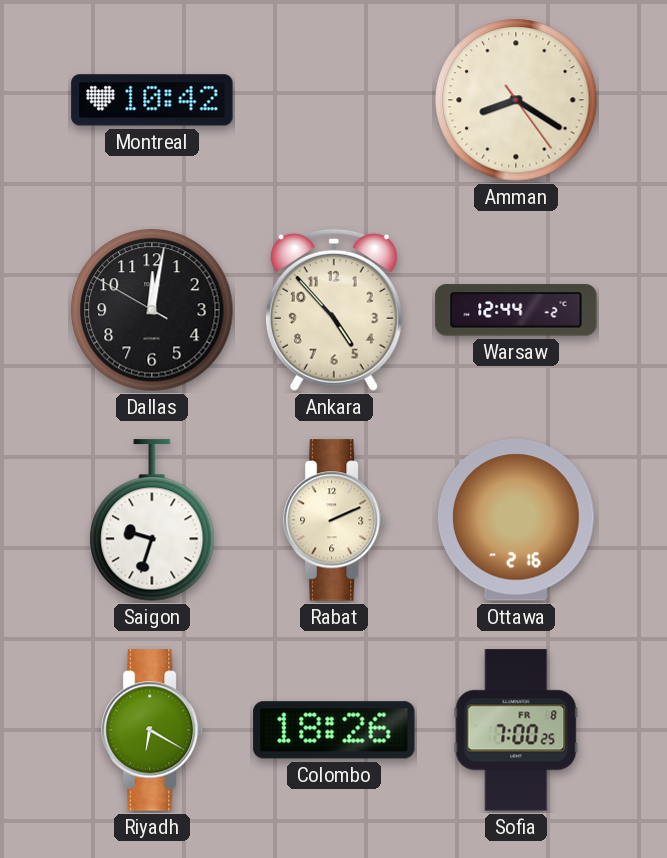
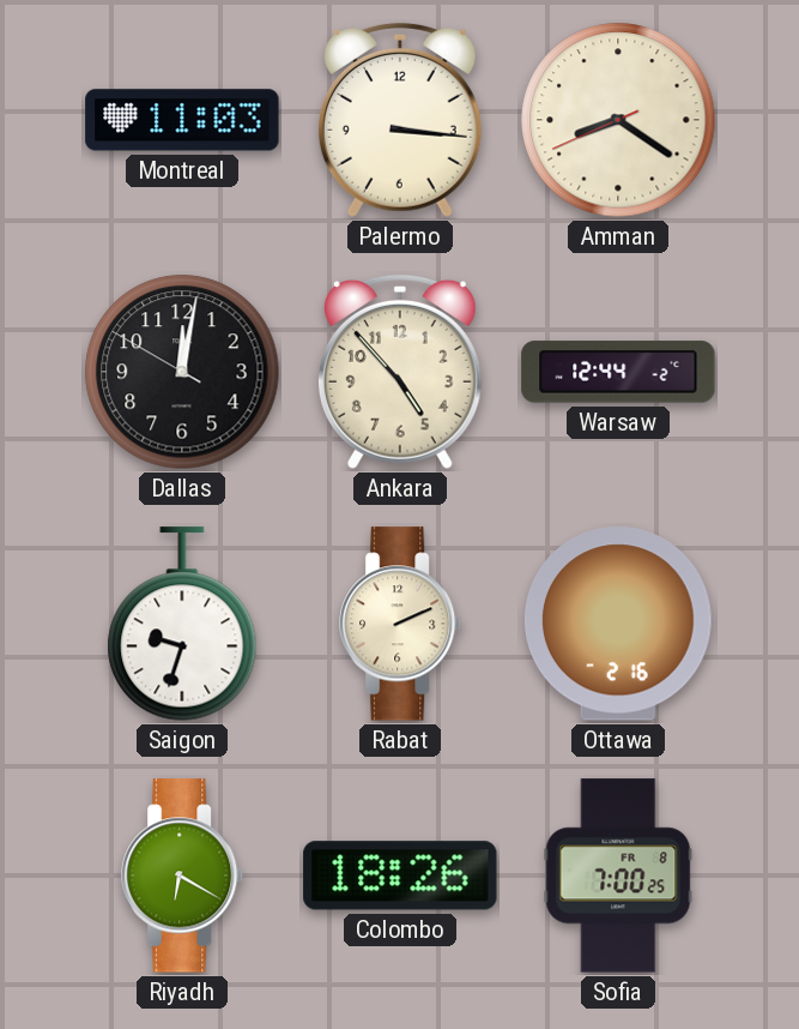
Montreal: 10:42 -> 11:03
Palermo: none -> 3:16
Amman: 8:20:24 -> 8:20:41
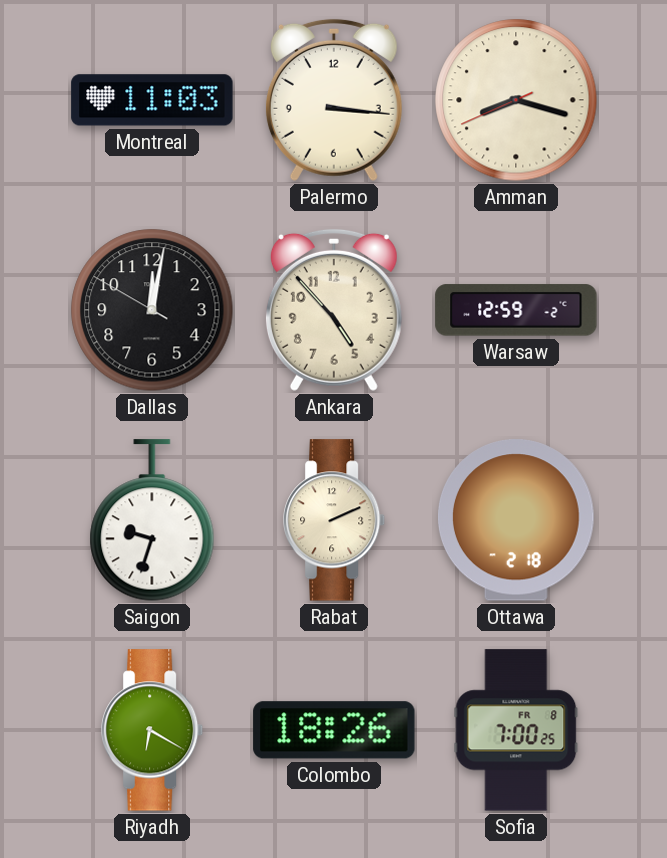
Amman: 8:20 -> 8:17
Warsaw: 12:44 -> 12:59
Ottawa: 2:16 -> 2:18
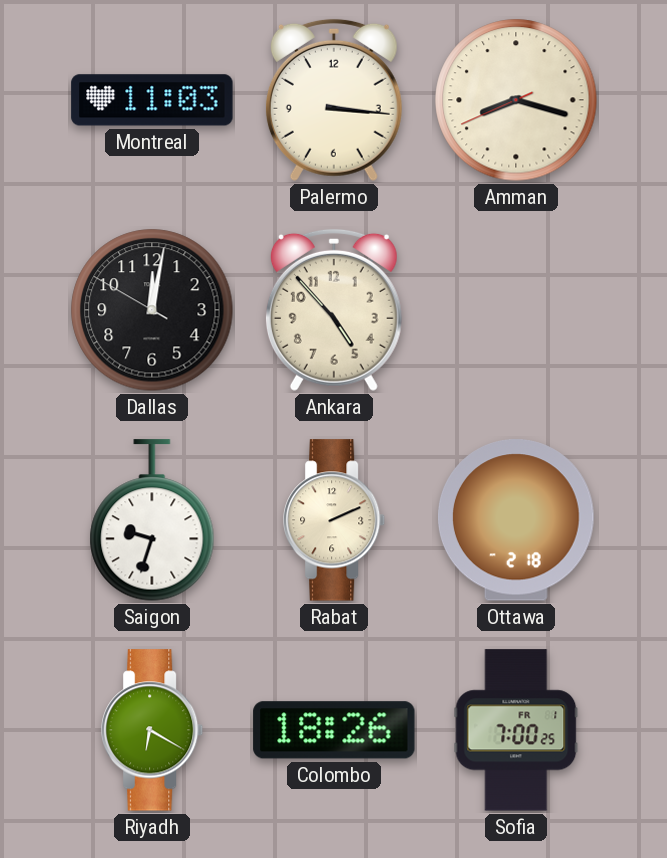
Warsaw: 12:59 -> none
Sofia date: FR 8 -> FR 1
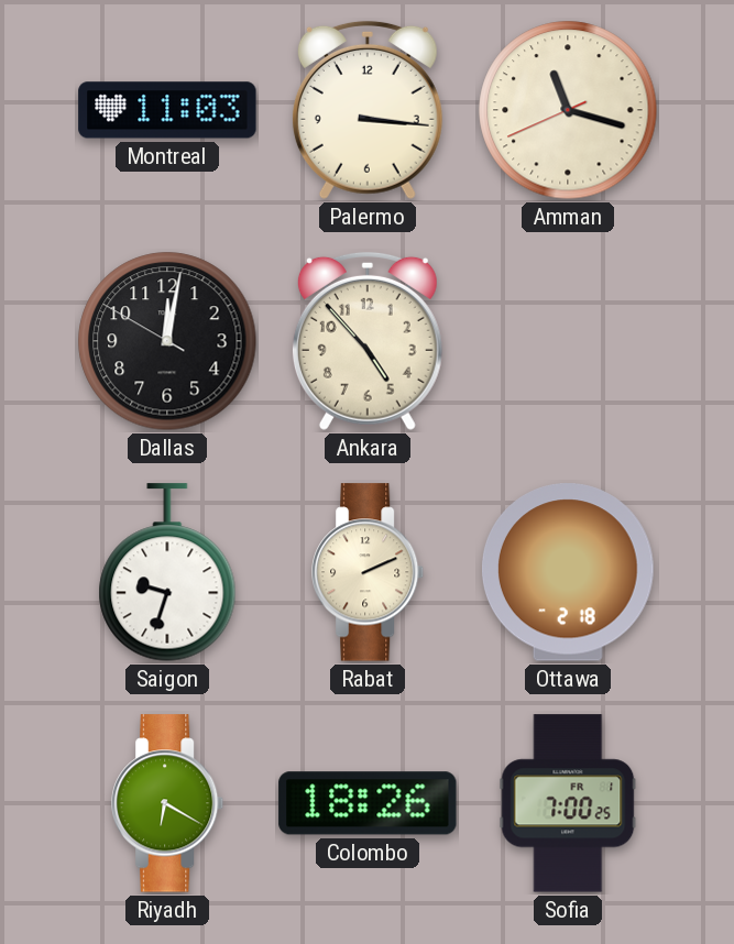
Amman: 8:17 -> 11:17
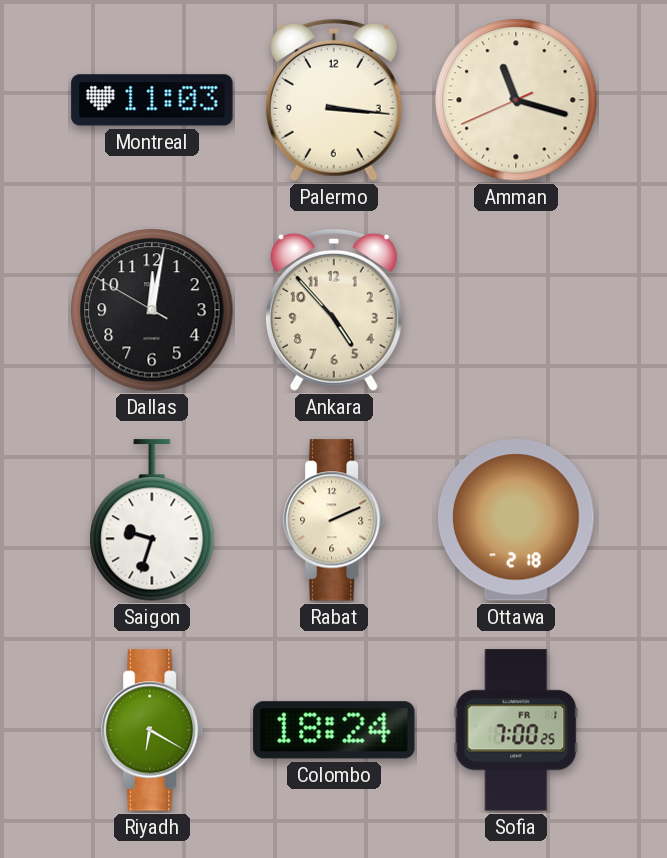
Colombo: 18:26 -> 18:24
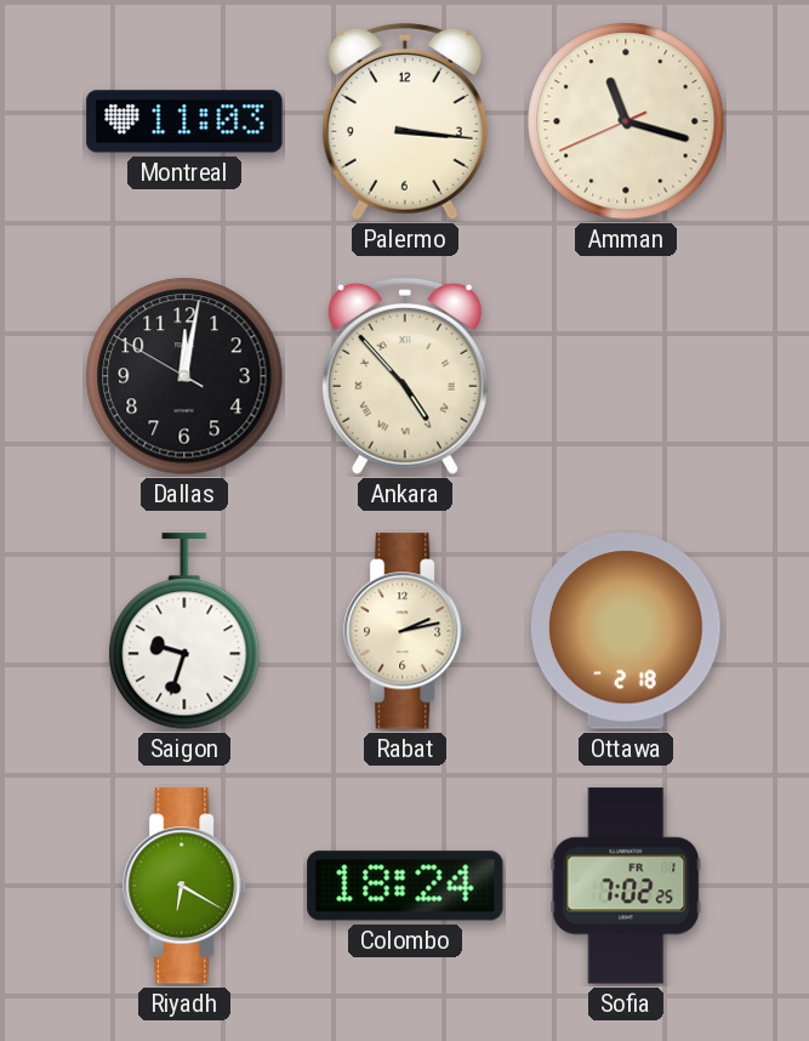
Ankara numerals: Arabic -> Roman
Rabat: 2:11 -> 2:13
Sofia: 7:00 -> 7:02
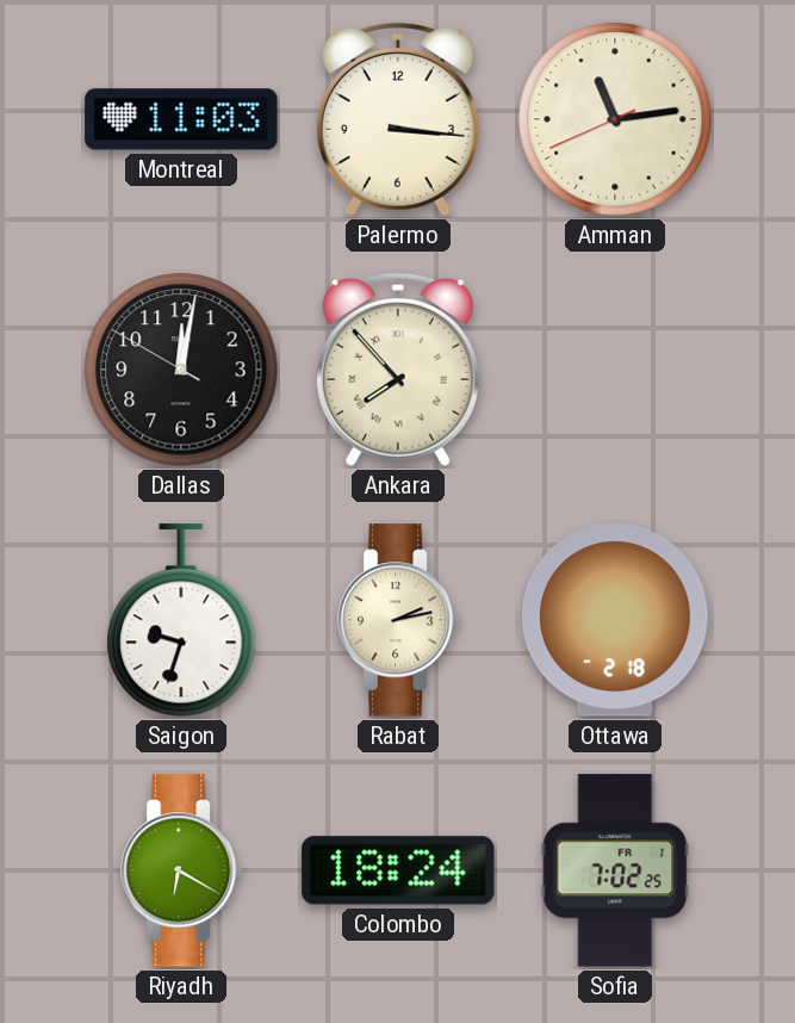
Amman: 11:17 -> 11:13
Ankara: 4:53 -> 7:53
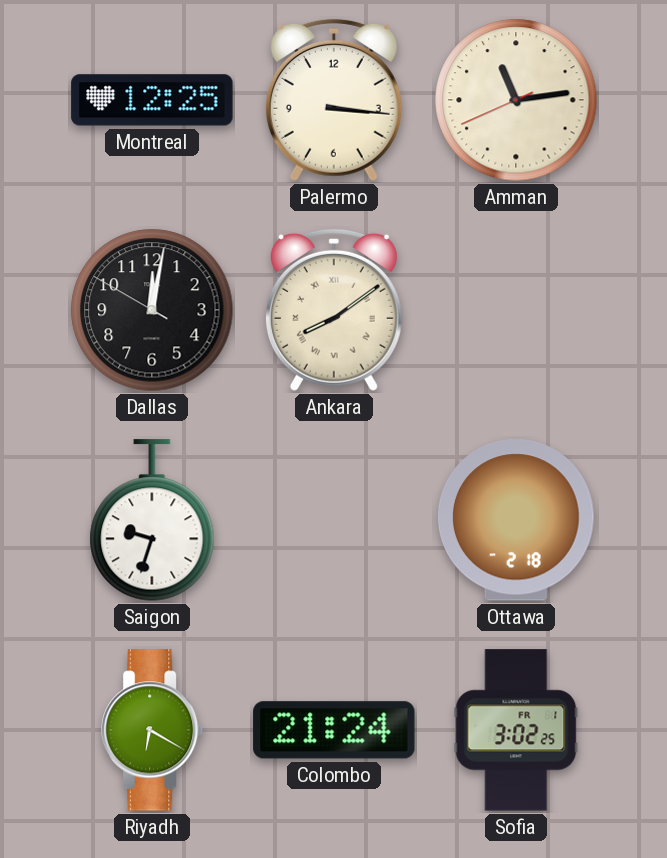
Montreal: 11:03 -> 12:25
Ankara: 7:53 -> 8:09
Rabat: 2:13 -> none
Colombo: 18:24 -> 21:24
Sofia: 7:02 -> 3:02
